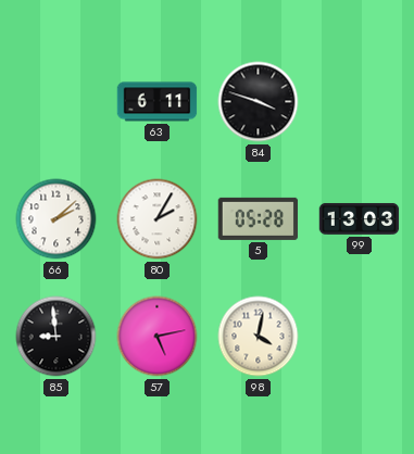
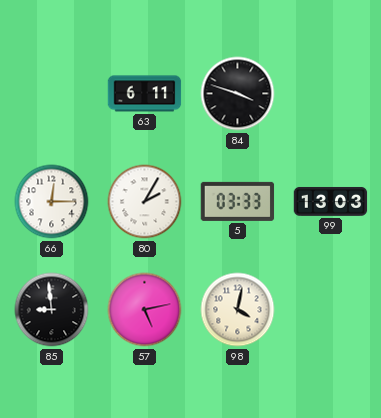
66: 2:08 -> 12:15
5: 05:28 -> 03:33
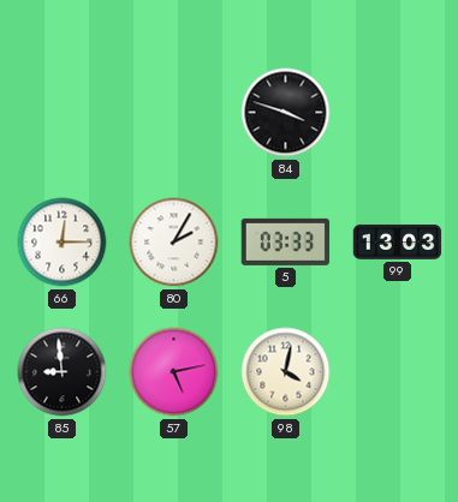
63: 6:11 -> none
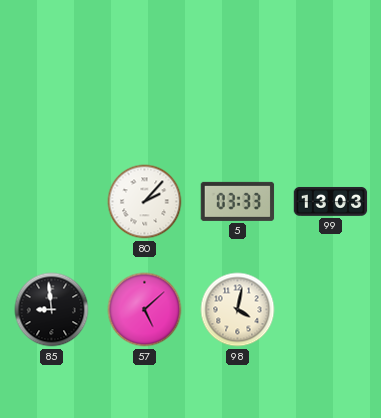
84: 3:48 -> none
66: 12:15 -> none
80: 2:05 -> 2:07
57: 5:13 -> 5:08
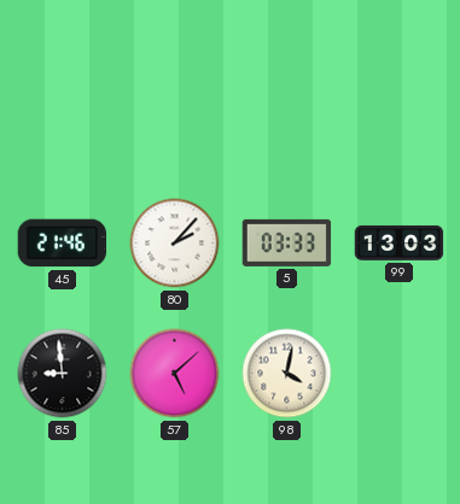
45: none -> 21:46
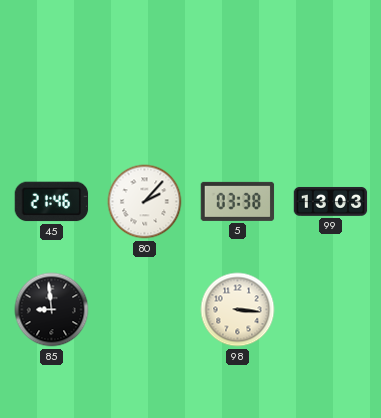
5: 03:33 -> 03:38
57: 5:08 -> none
98: 4:02 -> 3:16
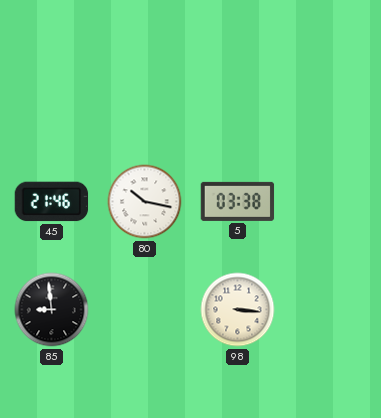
80: 2:07 -> 10:17
99: 13:03 -> none
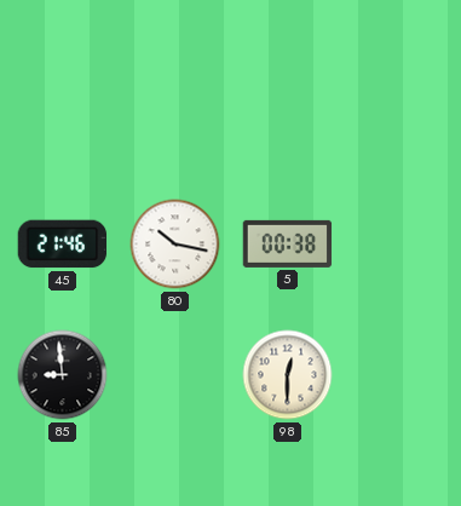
5: 03:38 -> 00:38
98: 3:16 -> 12:30
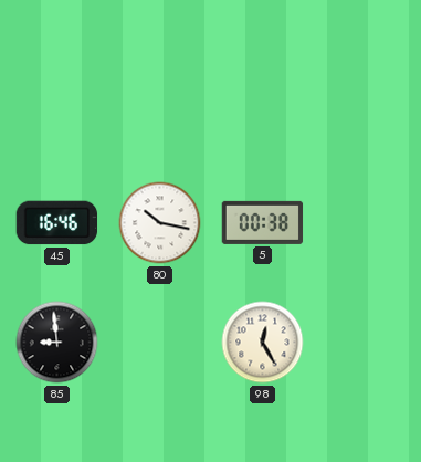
45: 21:46 -> 16:46
98: 12:30 -> 12:25
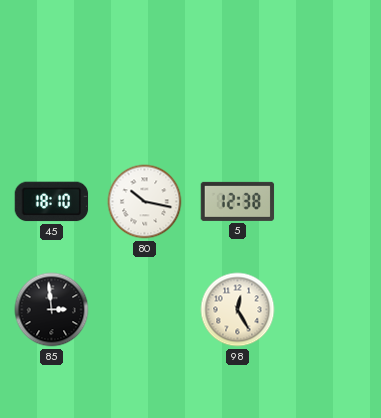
45: 16:46 -> 18:10
5: 00:38 -> 12:38
85: 8:59 -> 2:59
